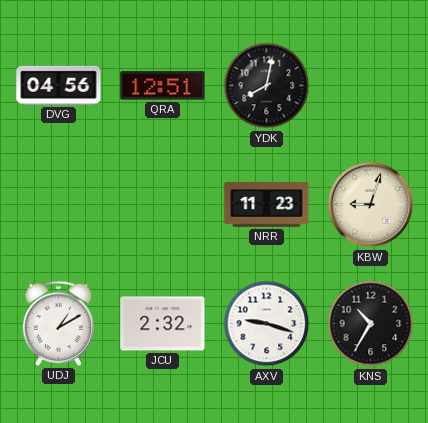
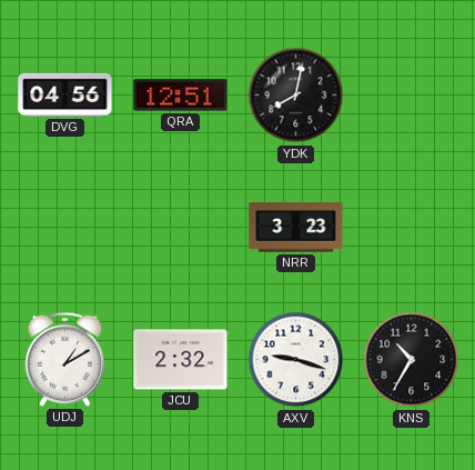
NRR: 11:23 -> 3:23
KBW: 9:03 -> none
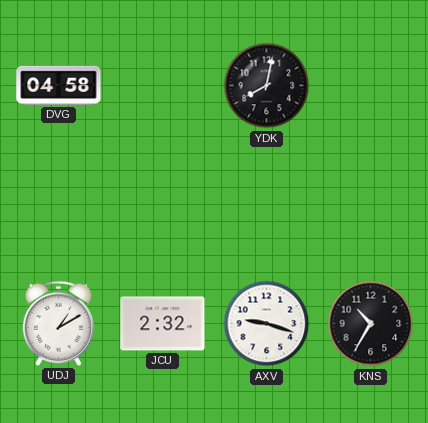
DVG: 04:56 -> 04:58
QRA: 12:51 -> none
NRR: 3:23 -> none
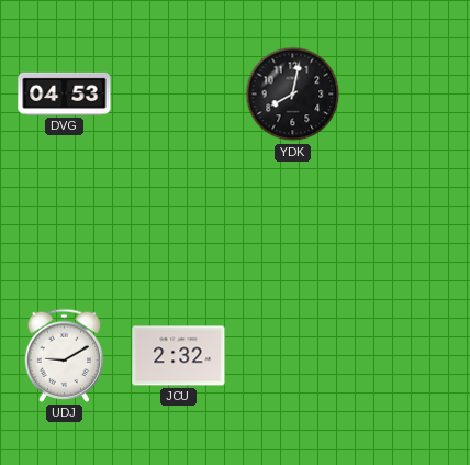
DVG: 04:58 -> 04:53
UDJ: 1:10 -> 9:10
AXV: 9:18 -> none
KNS: 10:35 -> none
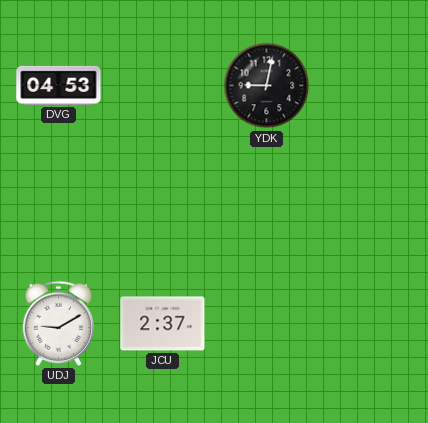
YDK: 8:02 -> 9:02
JCU: 2:32 -> 2:37
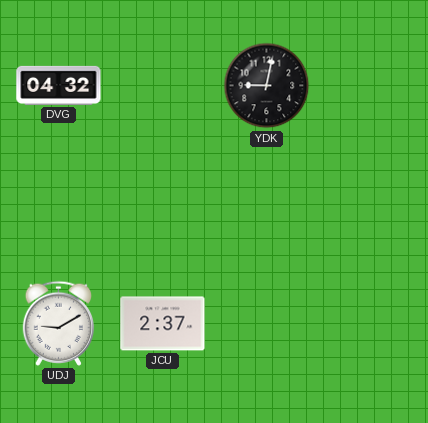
DVG: 04:53 -> 04:32
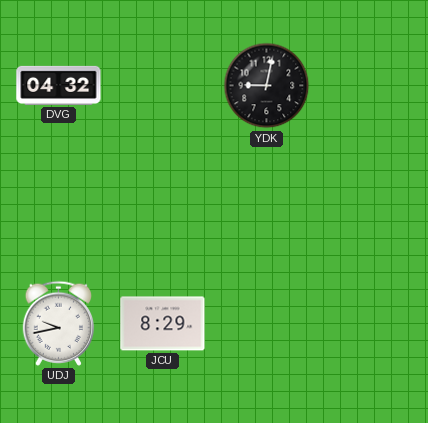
UDJ: 9:10 -> 9:43
JCU: 2:37 -> 8:29
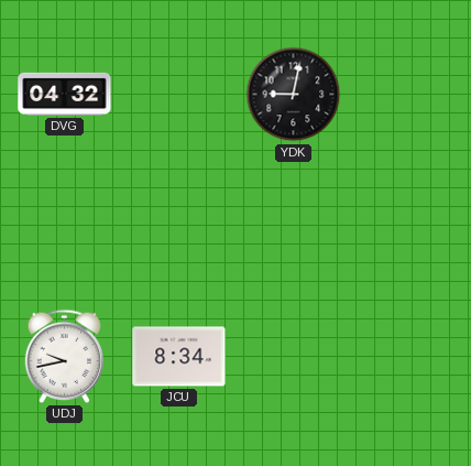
JCU: 8:29 -> 8:34
